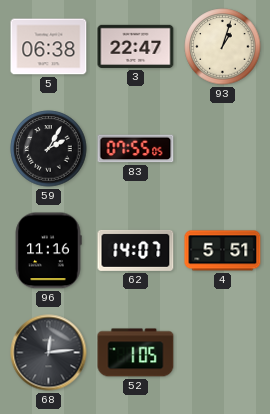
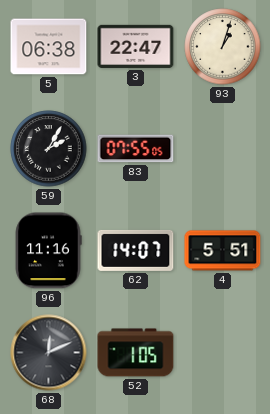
68: 12:14 -> 12:11
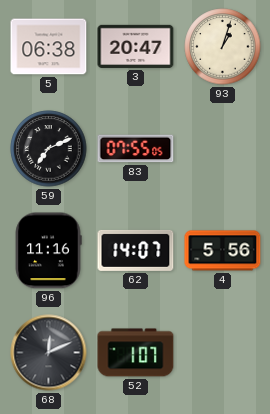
3: 22:47 -> 20:47
59: 2:05 -> 7:11
4: 5:51 -> 5:56
52: 1:05 -> 1:07
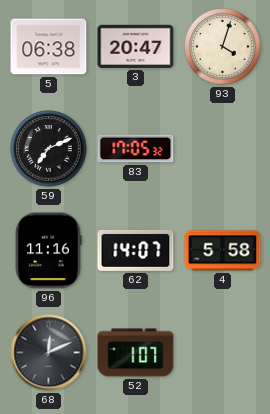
93: 1:03 -> 4:03
83: 07:55 -> 17:05
4: 5:56 -> 5:58
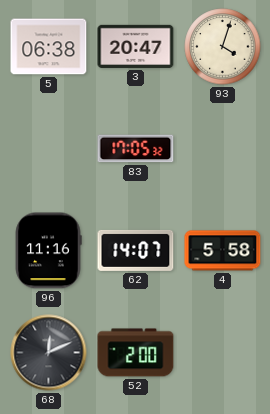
59: 7:11 -> none
52: 1:07 -> 2:00
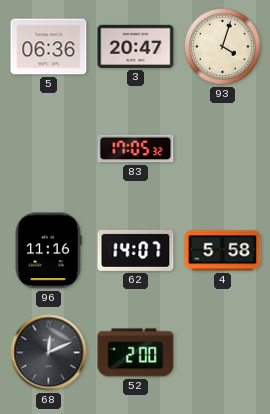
5: 06:38 -> 06:36
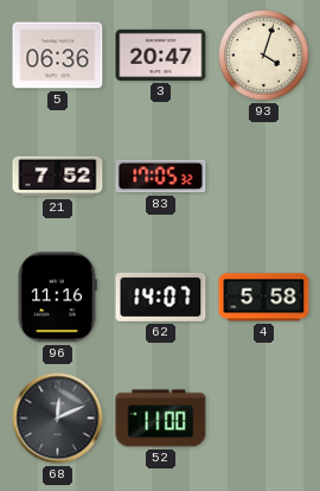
21: none -> 7:52
52: 2:00 -> 11:00
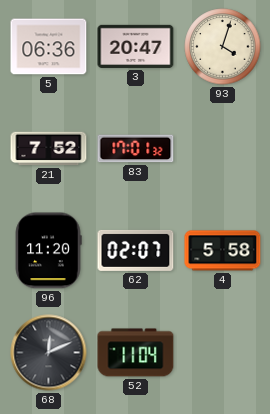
83: 17:05 -> 17:01
96: 11:16 -> 11:20
62: 14:07 -> 02:07
52: 11:00 -> 11:04
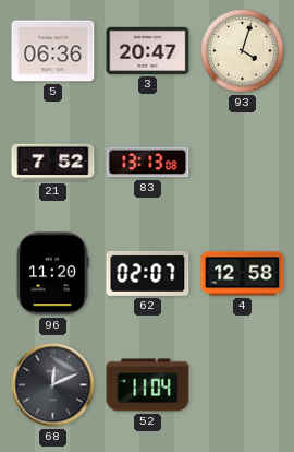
83: 17:01 -> 13:13
4: 5:58 -> 12:58
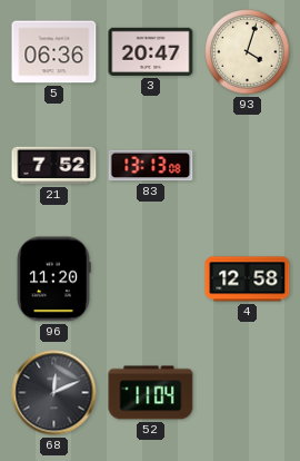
62: 02:07 -> none
